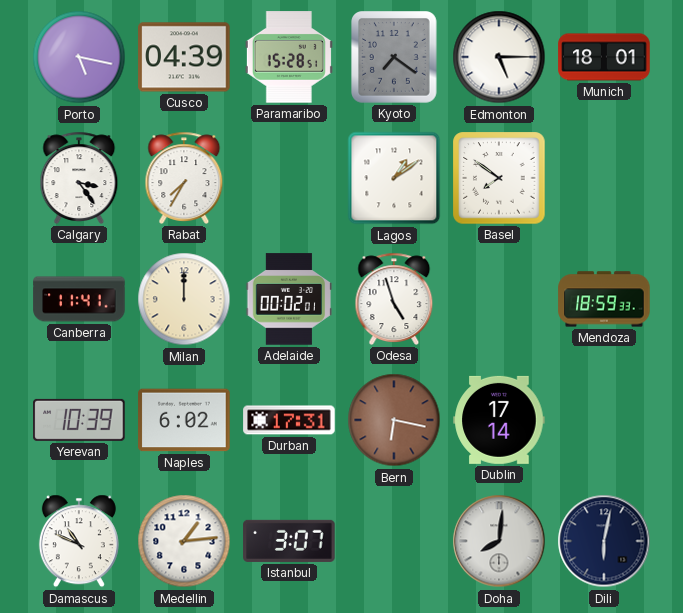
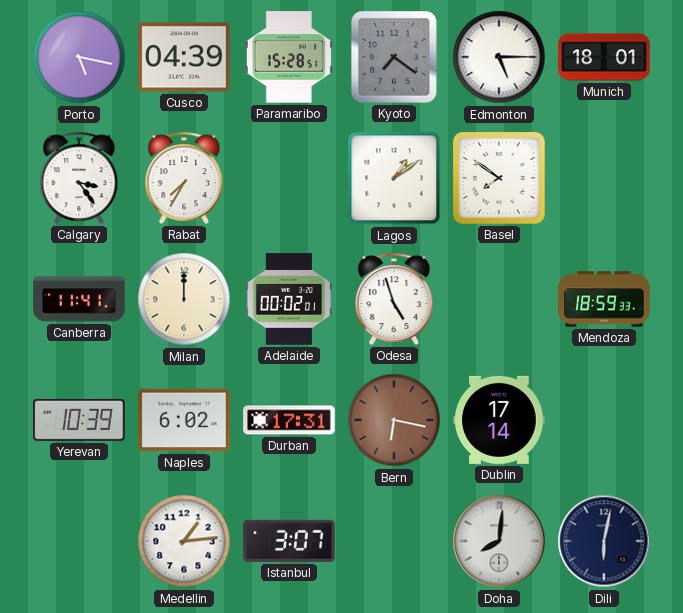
Damascus: 10:49 -> none
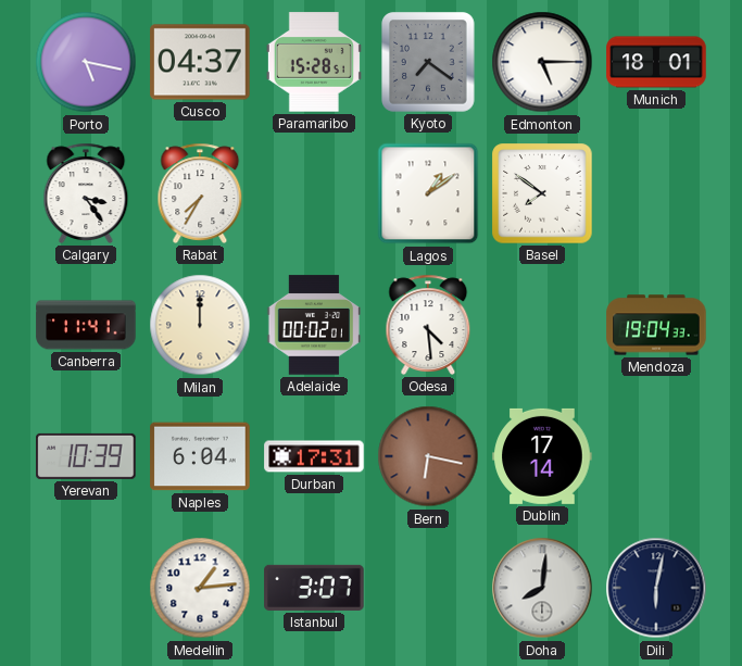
Cusco: 04:39 -> 04:37
Odesa: 4:57 -> 4:29
Mendoza: 18:59 -> 19:04
Naples: 6:02 -> 6:04
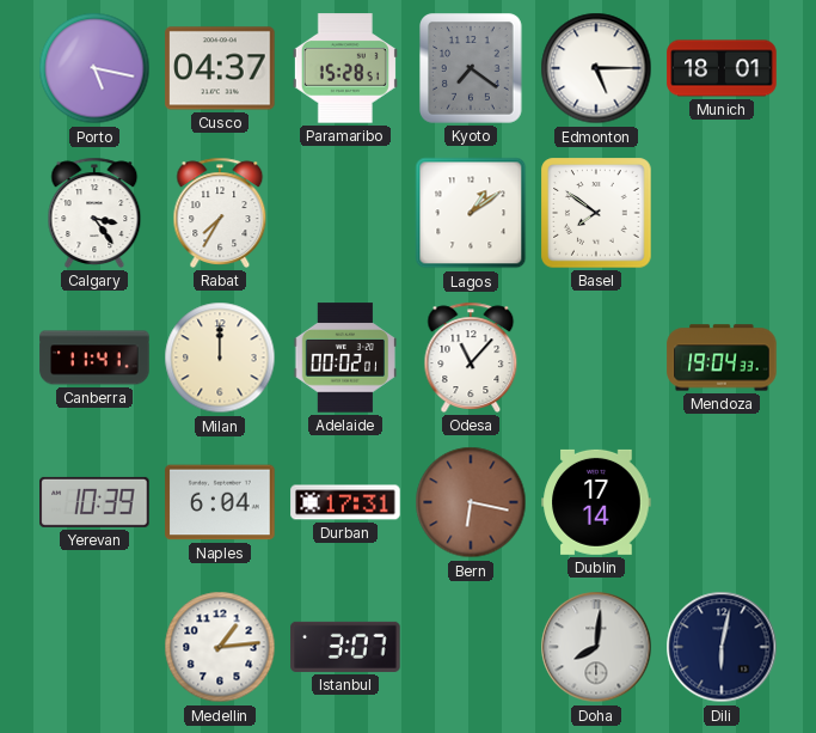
Odesa: 4:29 -> 11:07
